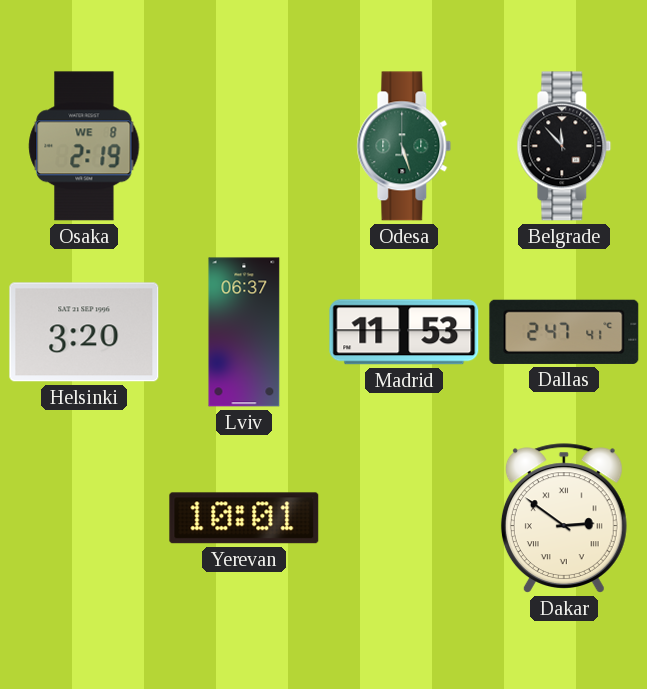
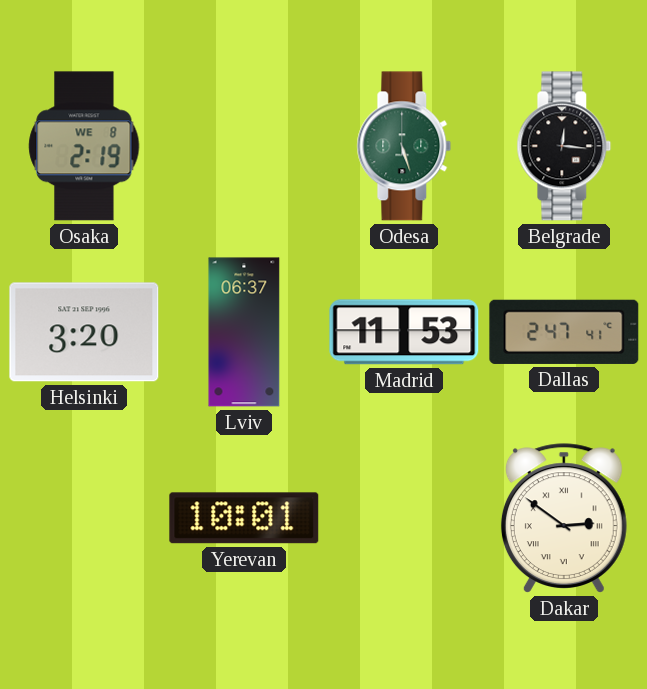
Belgrade: 11:53 -> 12:16
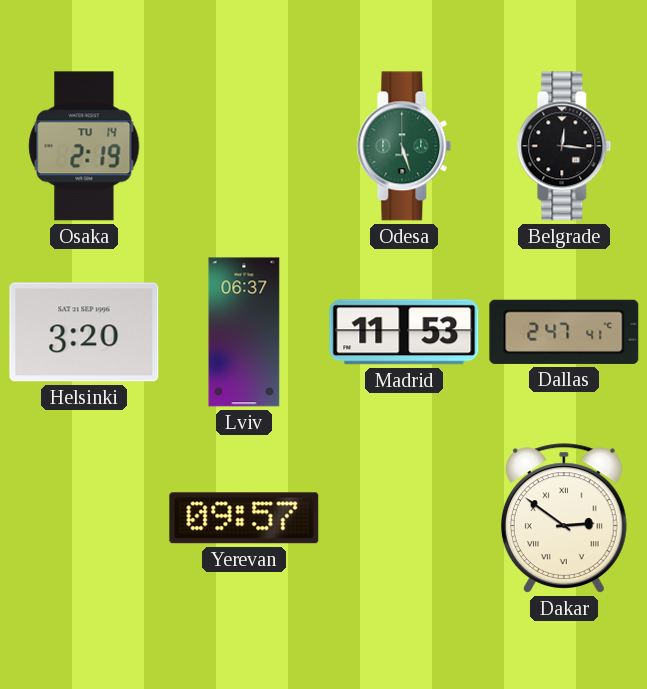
Osaka date: WE 8 -> TU 14
Yerevan: 10:01 -> 09:57
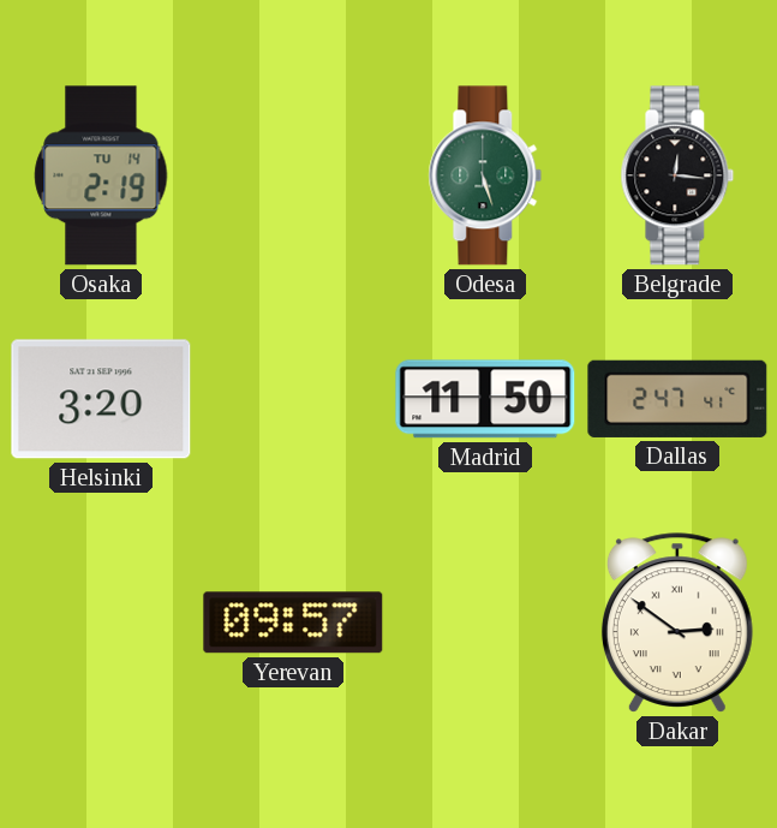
Lviv: 06:37 -> none
Madrid: 11:53 -> 11:50
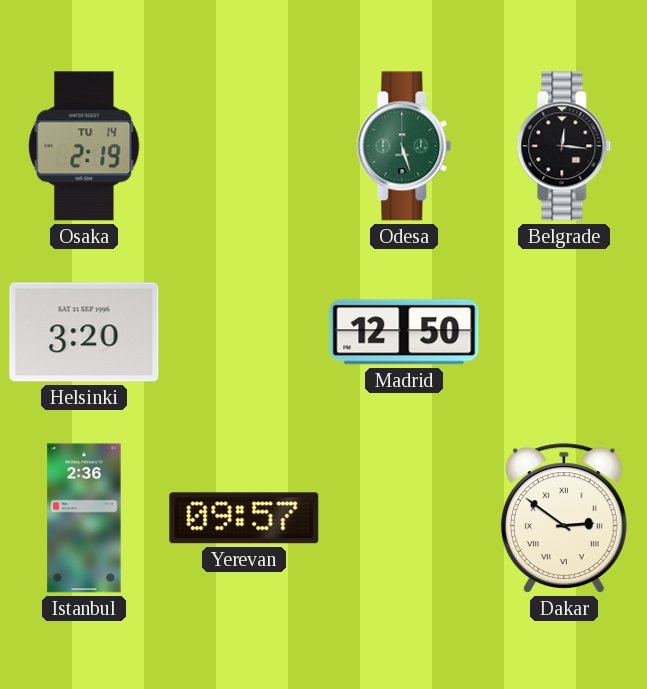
Madrid: 11:50 -> 12:50
Dallas: 2:47 -> none
Istanbul: none -> 2:36
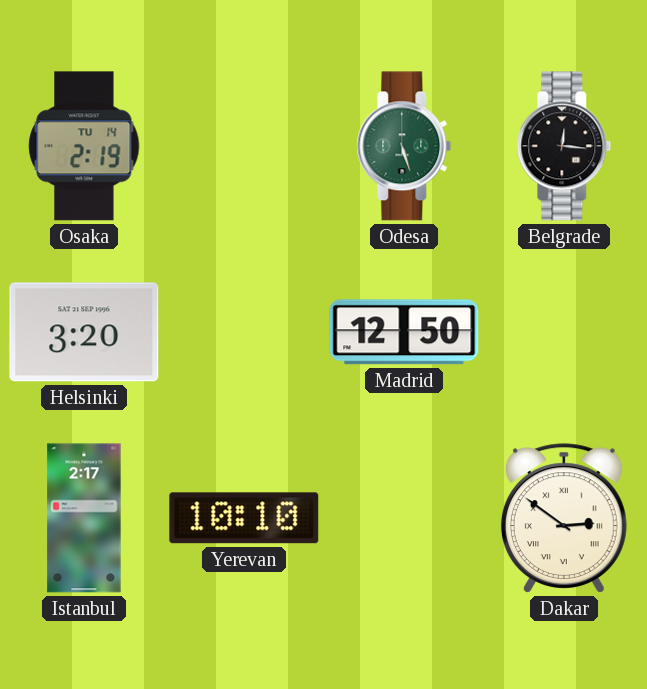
Istanbul: 2:36 -> 2:17
Yerevan: 09:57 -> 10:10
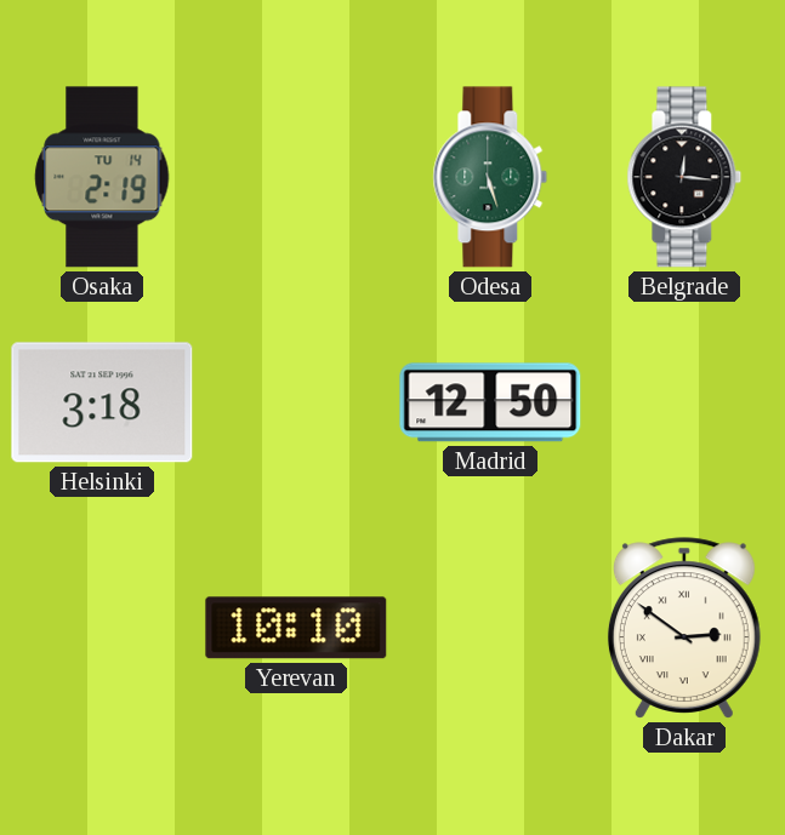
Helsinki: 3:20 -> 3:18
Istanbul: 2:17 -> none
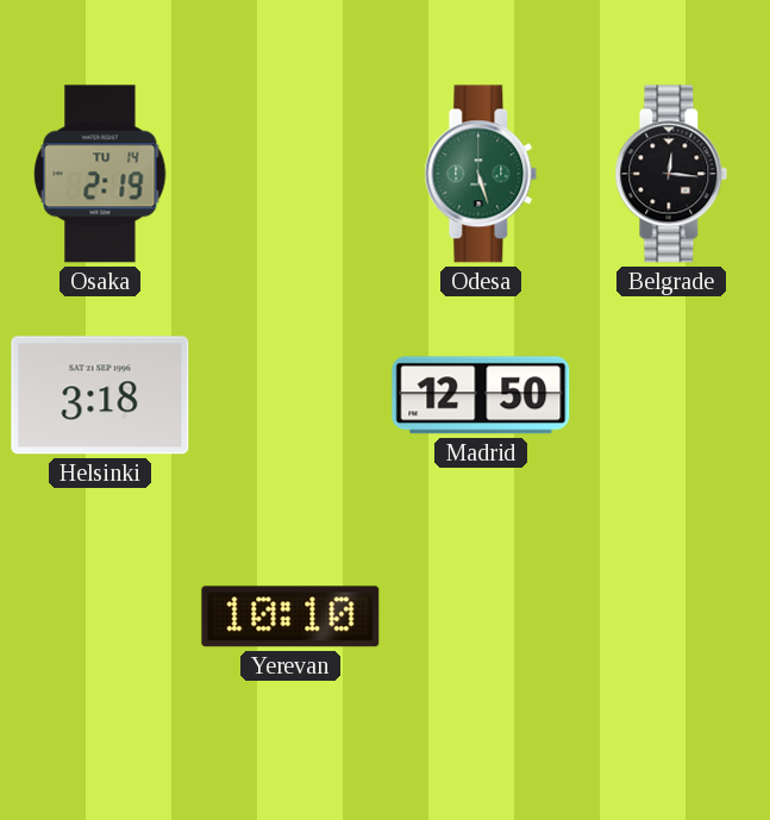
Dakar: 2:51 -> none
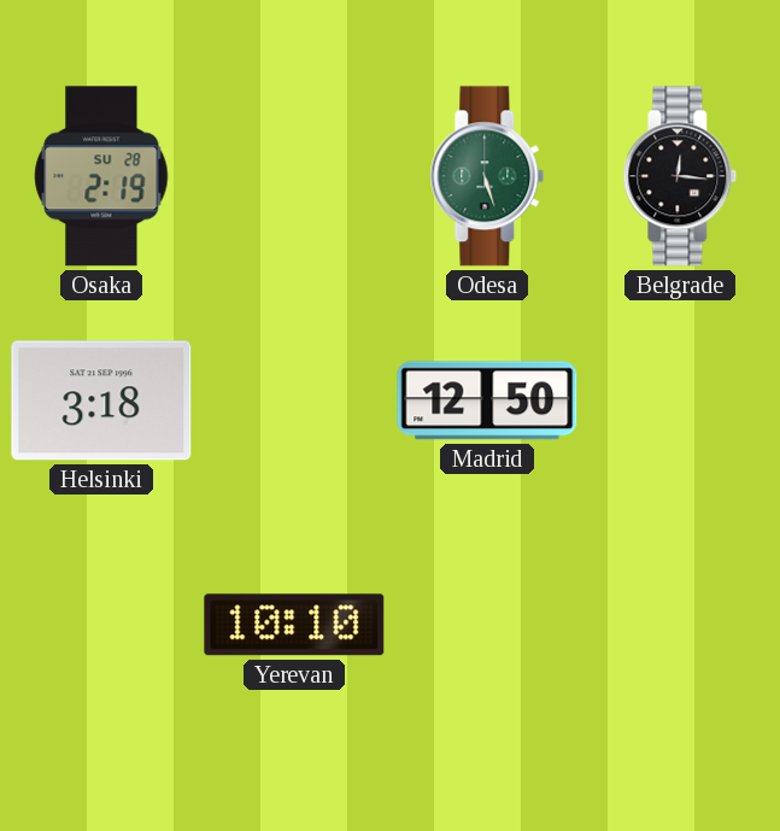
Osaka date: TU 14 -> SU 28
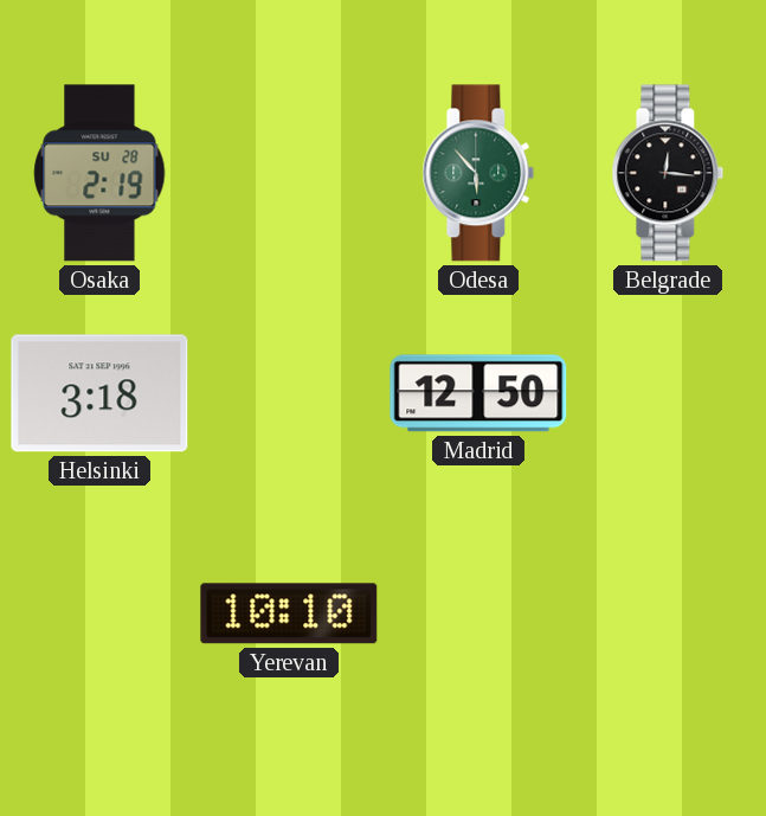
Odesa: 5:27 -> 5:53
